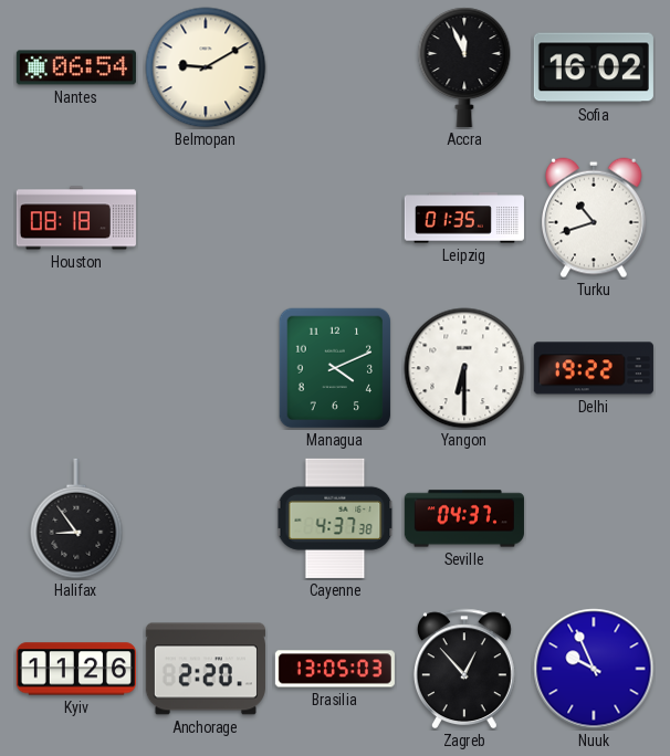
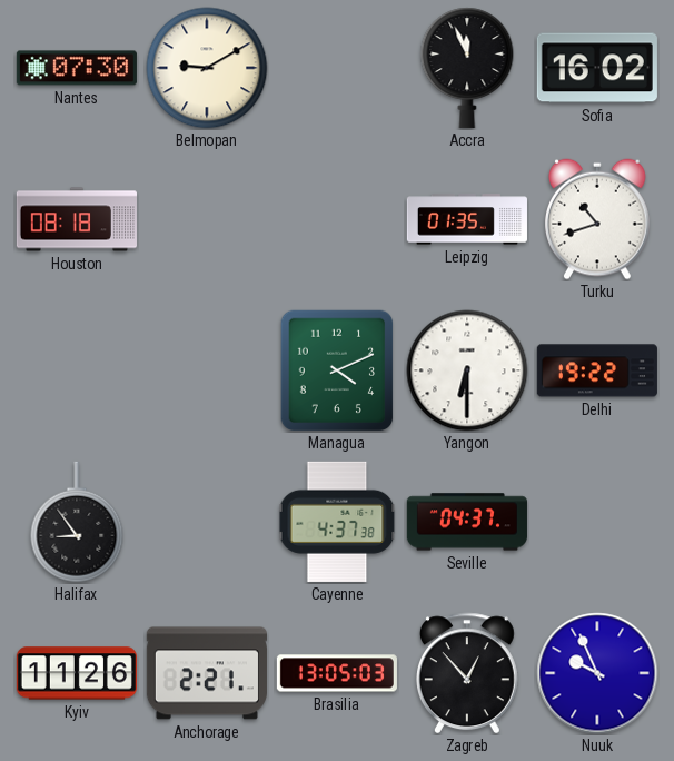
Nantes: 06:54 -> 07:30
Anchorage: 2:20 -> 2:21
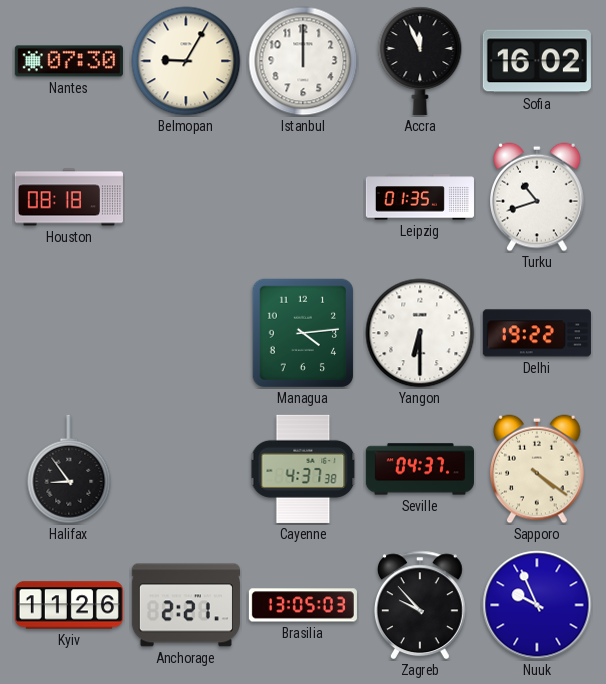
Belmopan: 9:10 -> 9:05
Istanbul: none -> 12:00
Managua: 4:11 -> 4:14
Sapporo: none -> 4:21
Zagreb: 12:53 -> 9:53
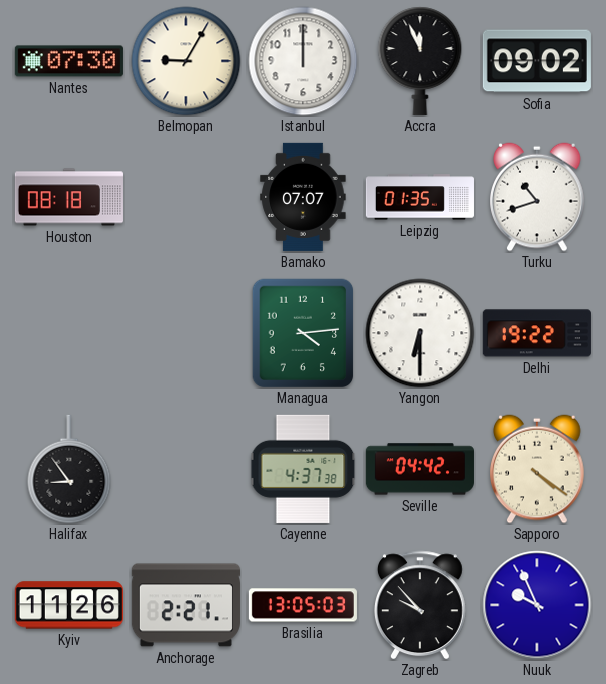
Sofia: 16:02 -> 09:02
Bamako: none -> 07:07
Seville: 04:37 -> 04:42
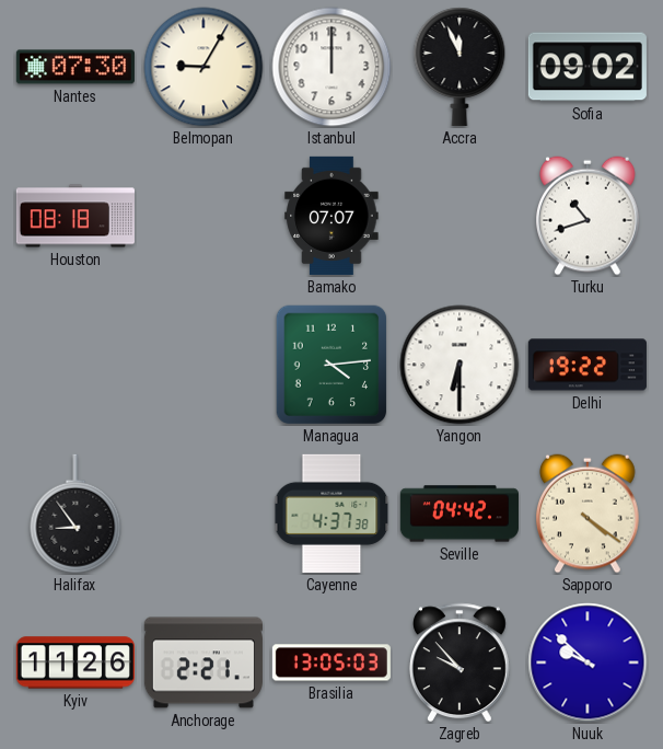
Leipzig: 01:35 -> none
Nuuk: 9:56 -> 9:52
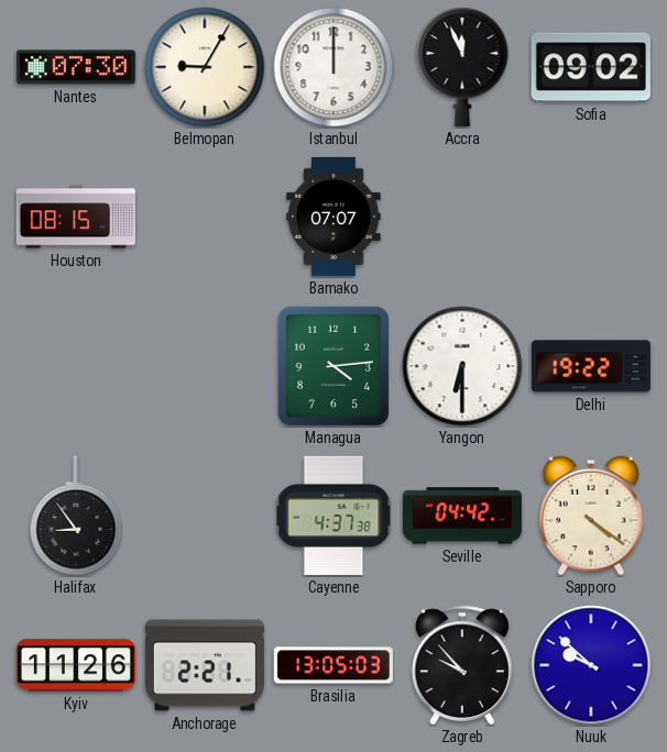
Houston: 08:18 -> 08:15
Turku: 10:42 -> none
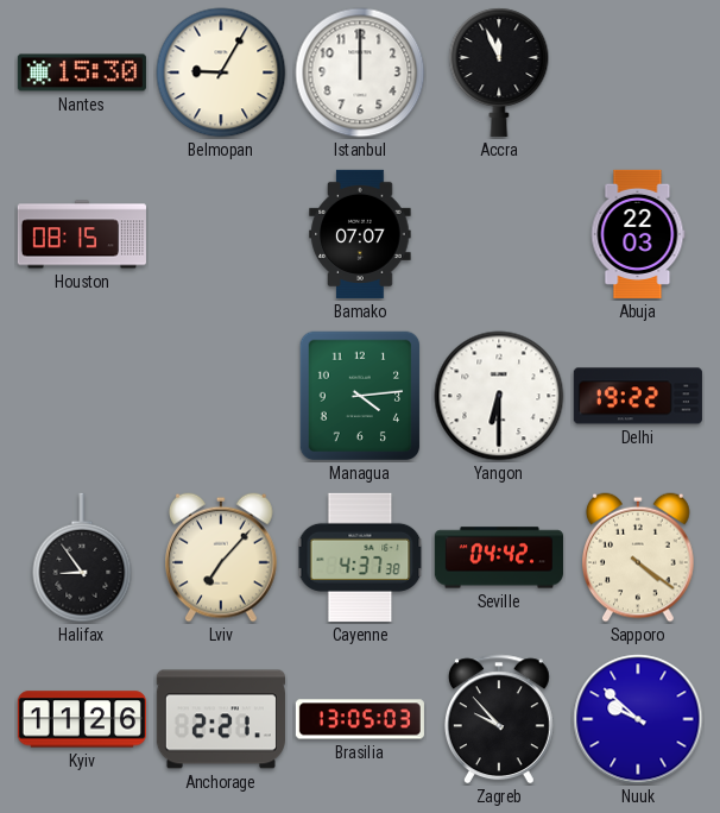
Nantes: 07:30 -> 15:30
Sofia: 09:02 -> none
Abuja: none -> 22:03
Lviv: none -> 7:07
